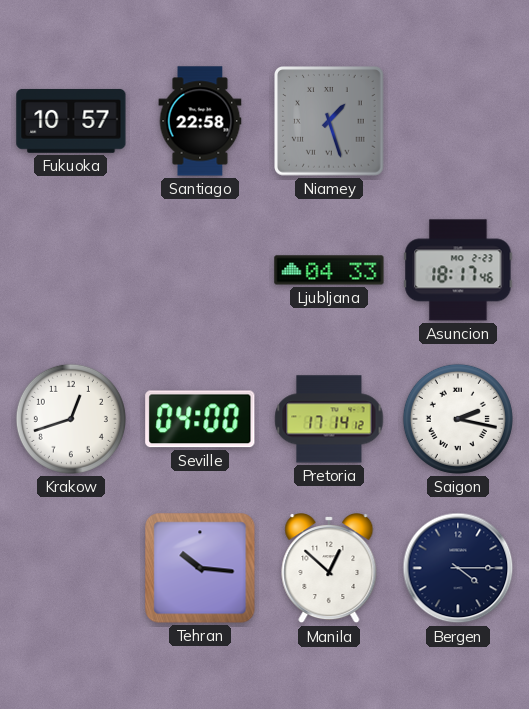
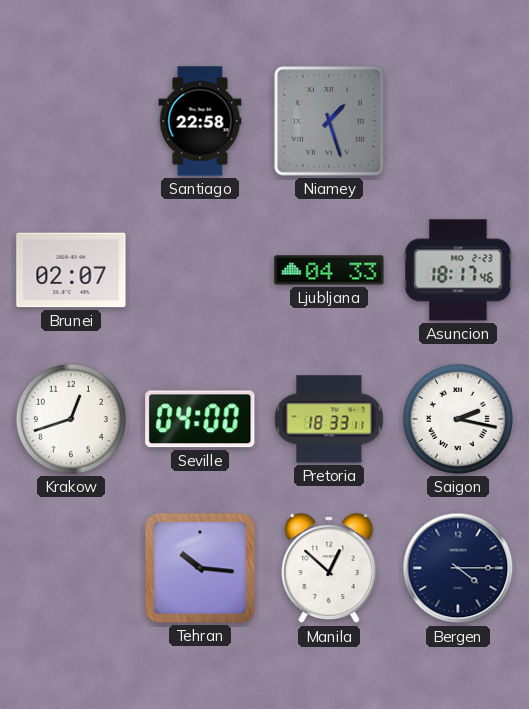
Fukuoka: 10:57 -> none
Brunei: none -> 02:07
Pretoria: 17:14 -> 18:33
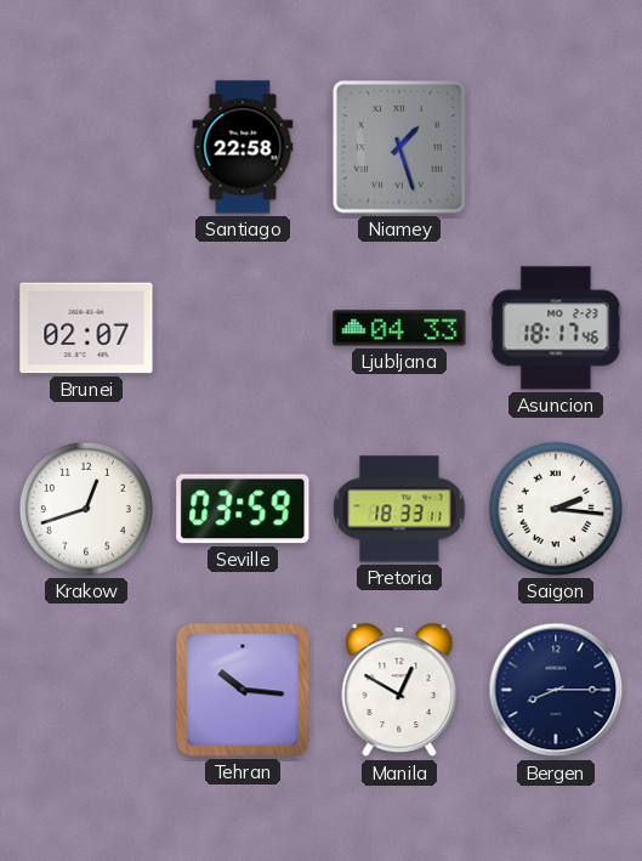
Seville: 04:00 -> 03:59
Saigon: 2:17 -> 2:16
Manila: 12:52 -> 12:50
Bergen: 4:15 -> 8:15
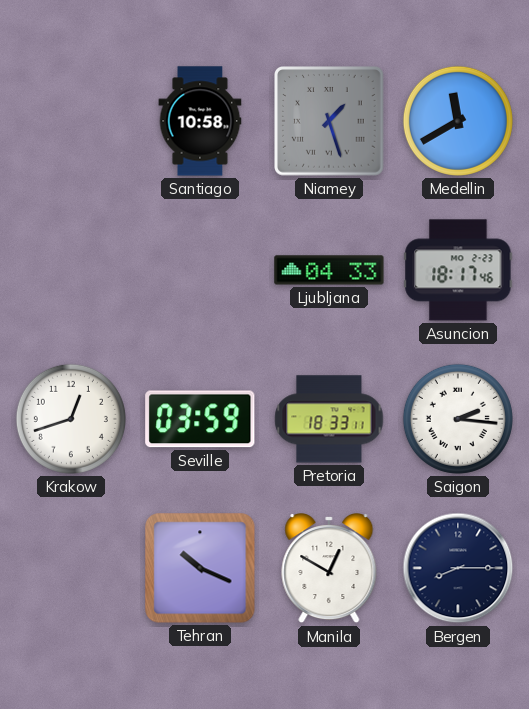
Santiago: 22:58 -> 10:58
Medellin: none -> 11:40
Brunei: 02:07 -> none
Tehran: 10:16 -> 10:19
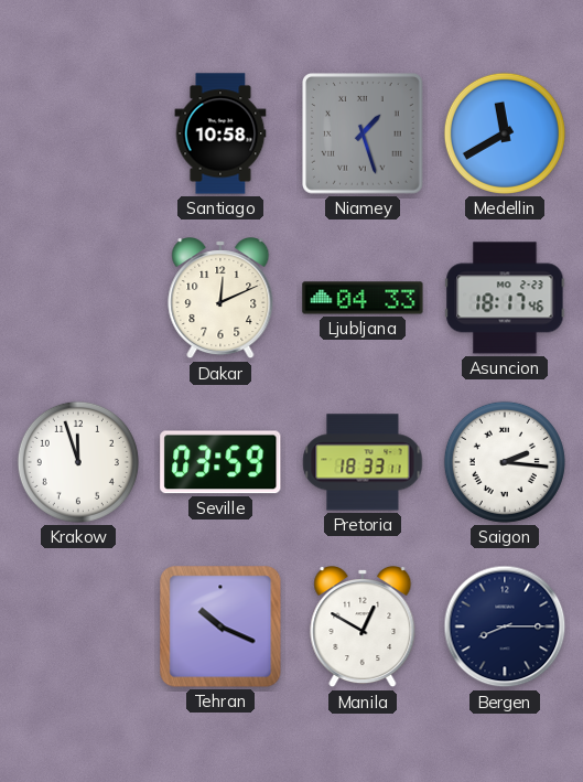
Dakar: none -> 12:11
Krakow: 12:42 -> 11:57
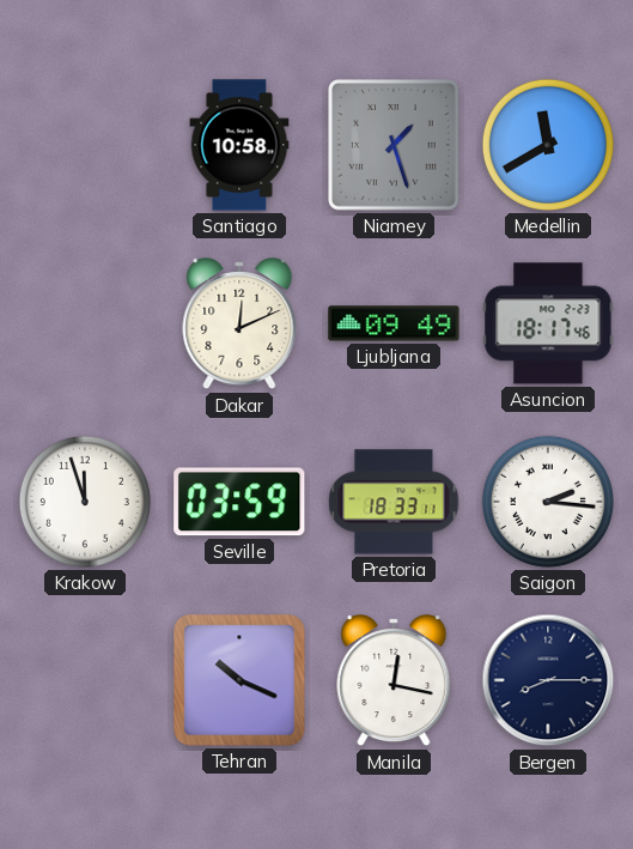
Ljubljana: 04:33 -> 09:49
Manila: 12:50 -> 12:17
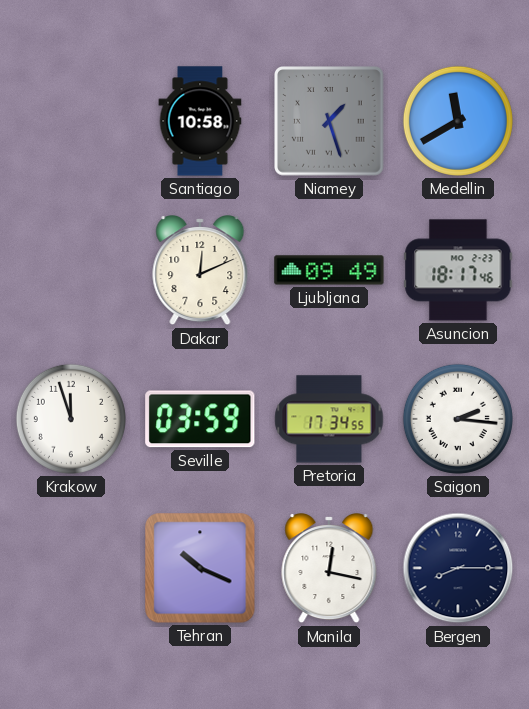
Pretoria: 18:33 -> 17:34
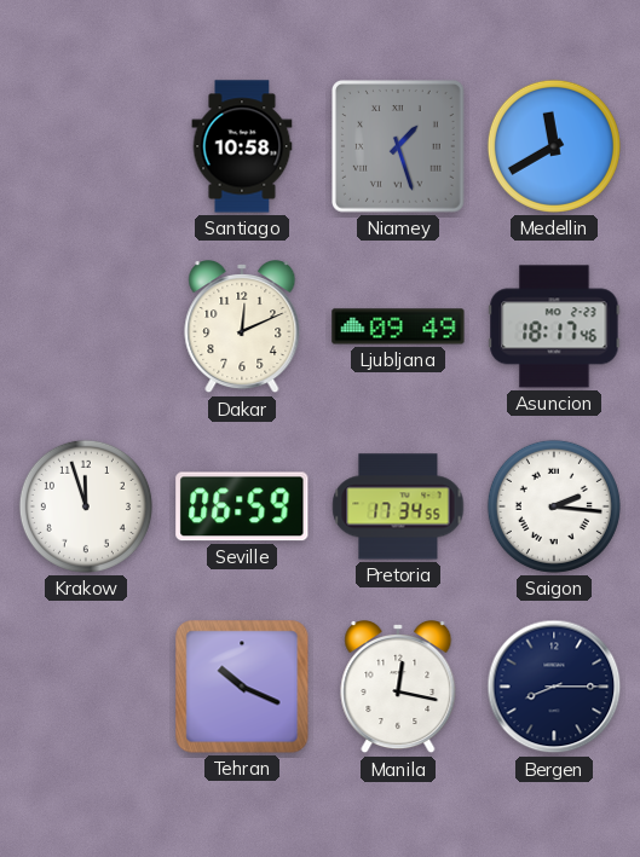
Seville: 03:59 -> 06:59
